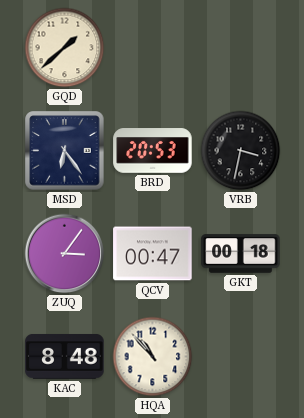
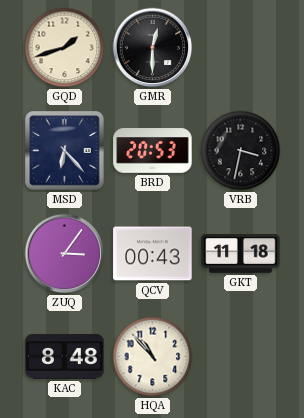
GQD: 1:38 -> 1:42
GMR: none -> 12:30
MSD: 6:24 -> 6:23
QCV: 00:47 -> 00:43
GKT: 00:18 -> 11:18
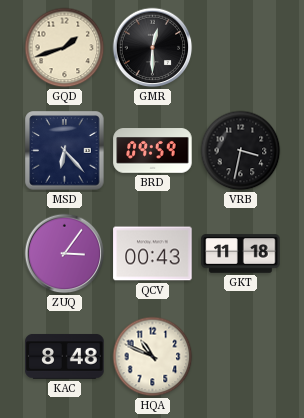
BRD: 20:53 -> 09:59
HQA: 10:53 -> 10:49
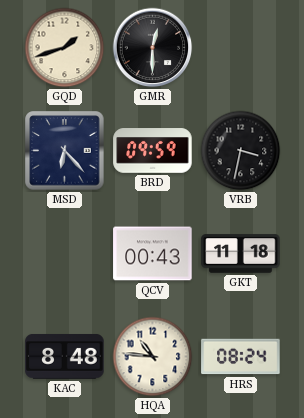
ZUQ: 3:06 -> none
HQA: 10:49 -> 10:46
HRS: none -> 08:24
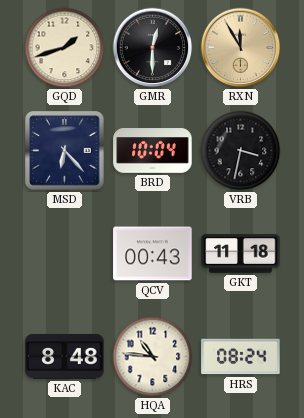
RXN: none -> 11:55
BRD: 09:59 -> 10:04
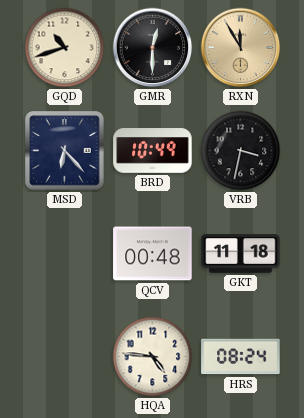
GQD: 1:42 -> 10:42
BRD: 10:04 -> 10:49
QCV: 00:43 -> 00:48
KAC: 8:48 -> none
HQA: 10:46 -> 4:46
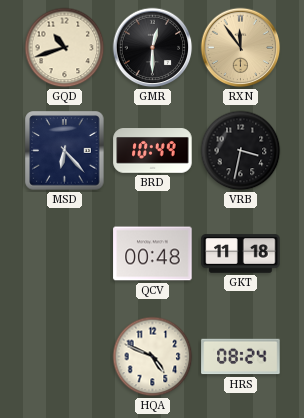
RXN: 11:55 -> 11:54
HQA: 4:46 -> 4:49
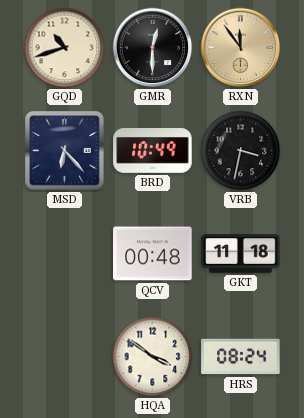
HQA: 4:49 -> 3:51
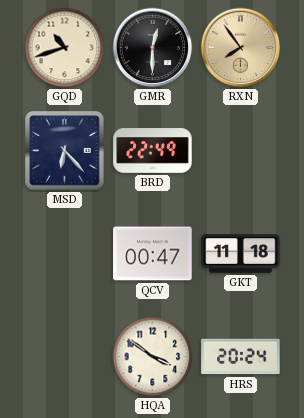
RXN: 11:54 -> 7:54
BRD: 10:49 -> 22:49
VRB: 3:32 -> none
QCV: 00:48 -> 00:47
HRS: 08:24 -> 20:24
